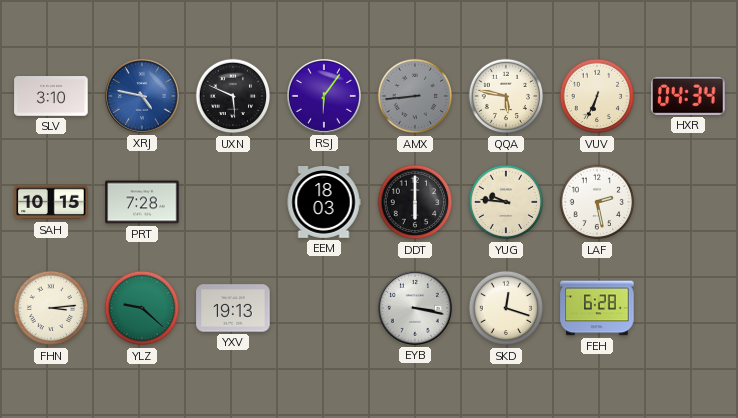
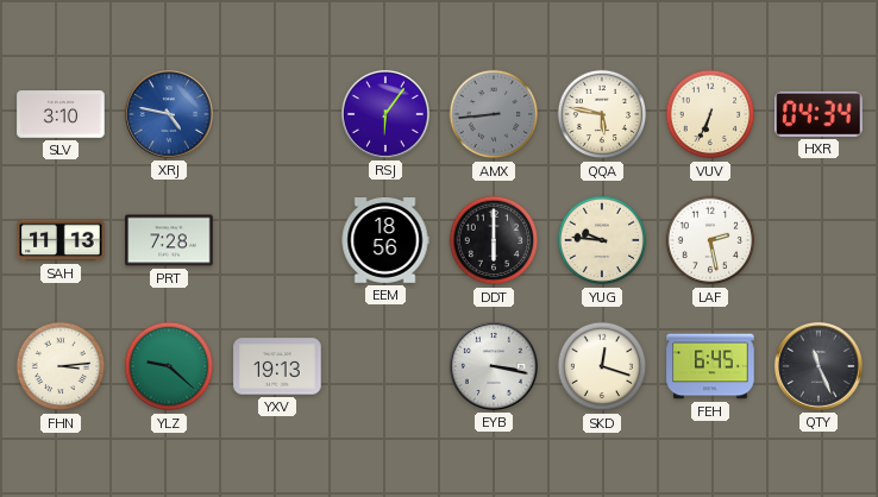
UXN: 5:49 -> none
SAH: 10:15 -> 11:13
EEM: 18:03 -> 18:56
FEH: 6:28 -> 6:45
QTY: none -> 11:26
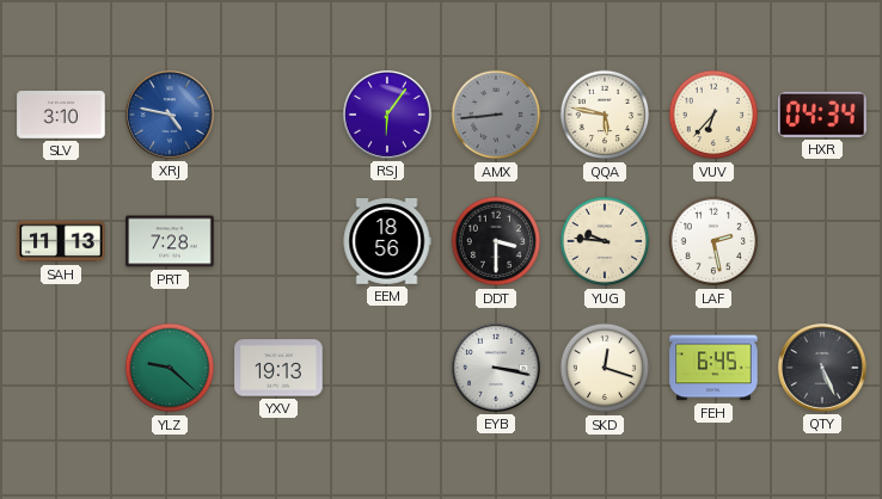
VUV: 6:34 -> 6:37
DDT: 6:00 -> 3:30
FHN: 3:14 -> none
QTY: 11:26 -> 5:26
